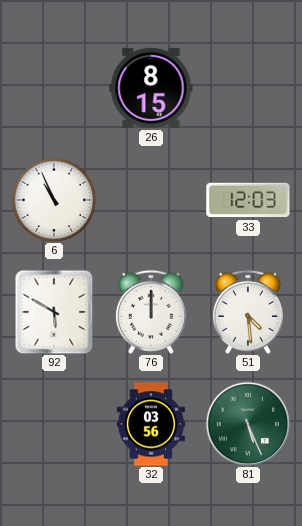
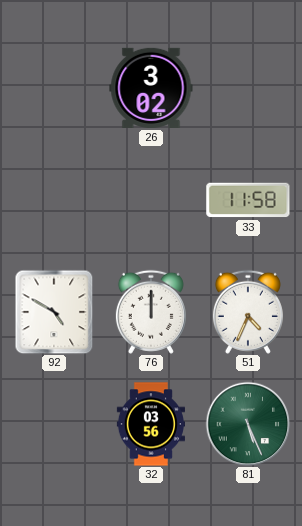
26: 8:15 -> 3:02
6: 10:56 -> none
33: 12:03 -> 11:58
92: 5:50 -> 4:50
51: 4:29 -> 4:34
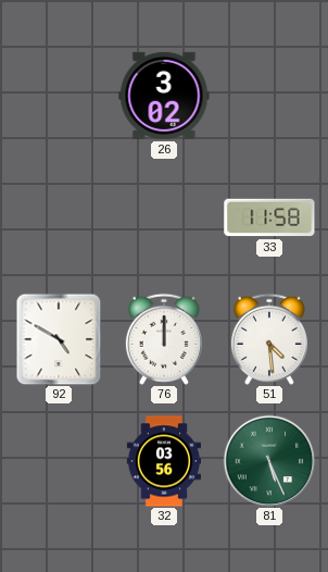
51: 4:34 -> 4:29
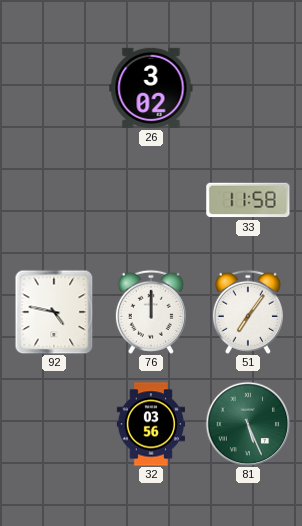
92: 4:50 -> 4:47
51: 4:29 -> 7:06
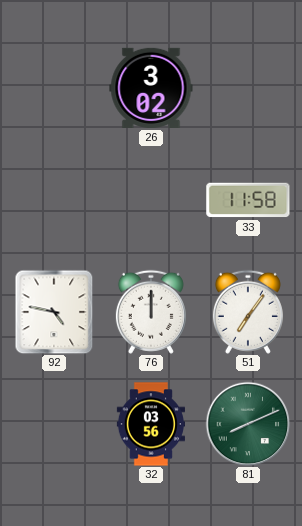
81: 5:26 -> 8:11
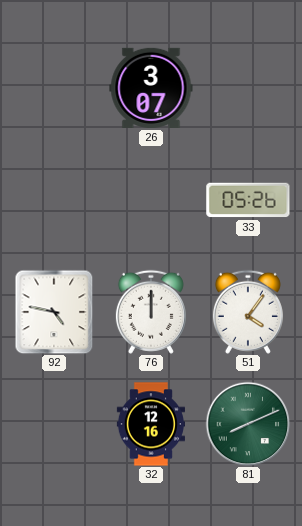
26: 3:02 -> 3:07
33: 11:58 -> 05:26
51: 7:06 -> 4:06
32: 03:56 -> 12:16
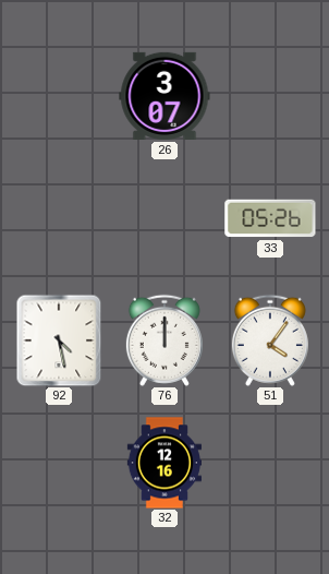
92: 4:47 -> 4:28
81: 8:11 -> none
